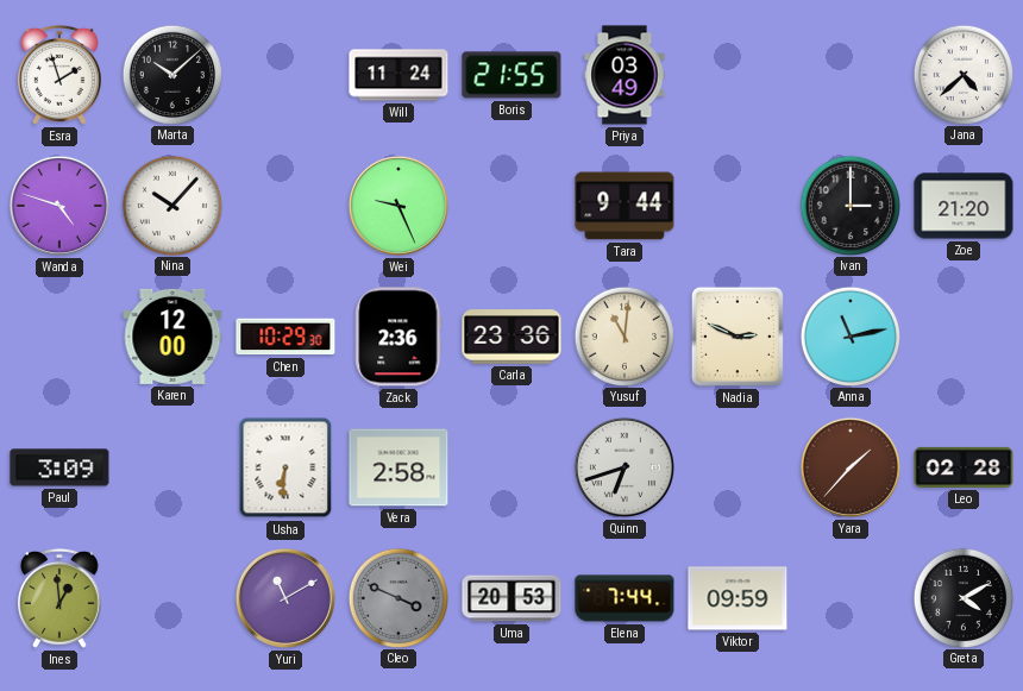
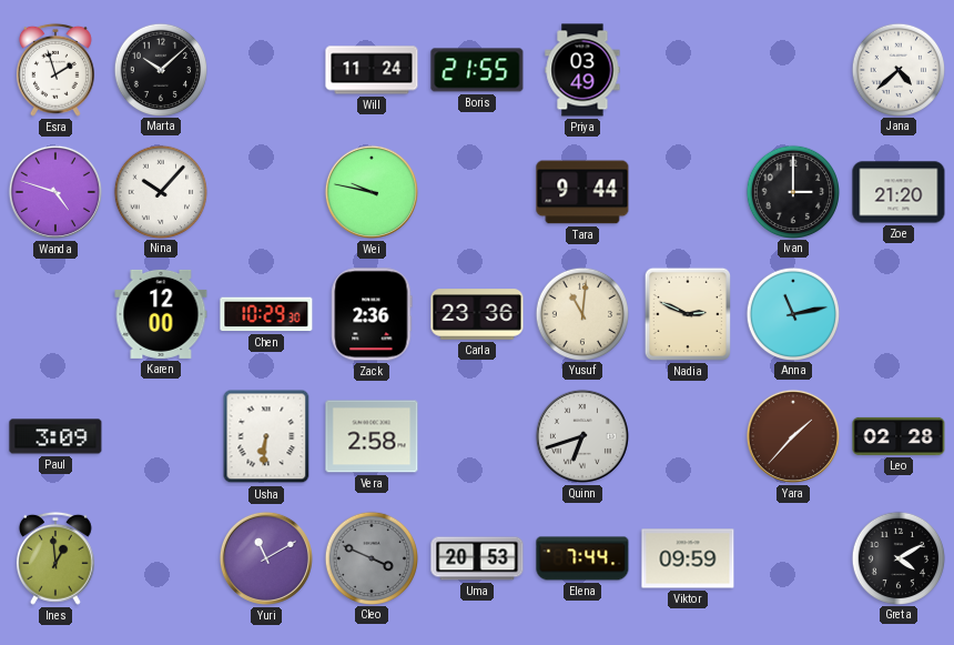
Wei: 9:26 -> 9:47
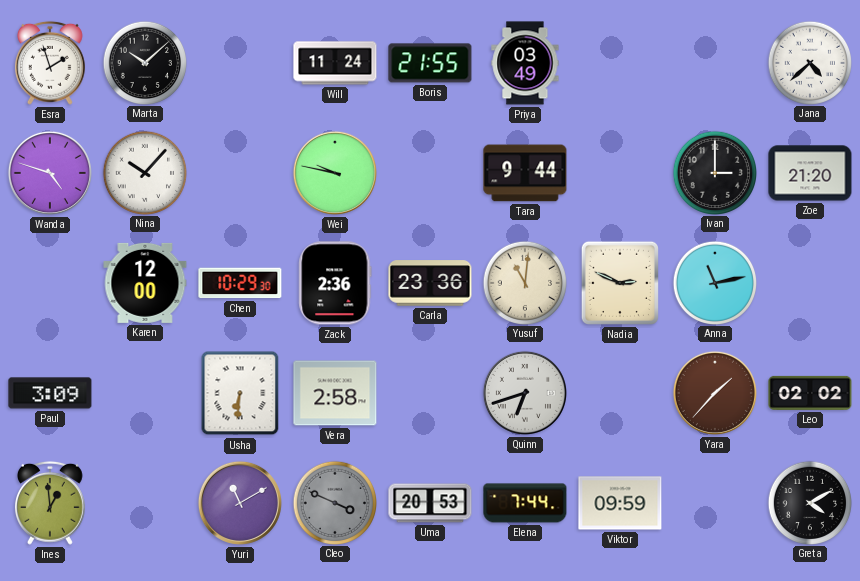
Leo: 02:28 -> 02:02
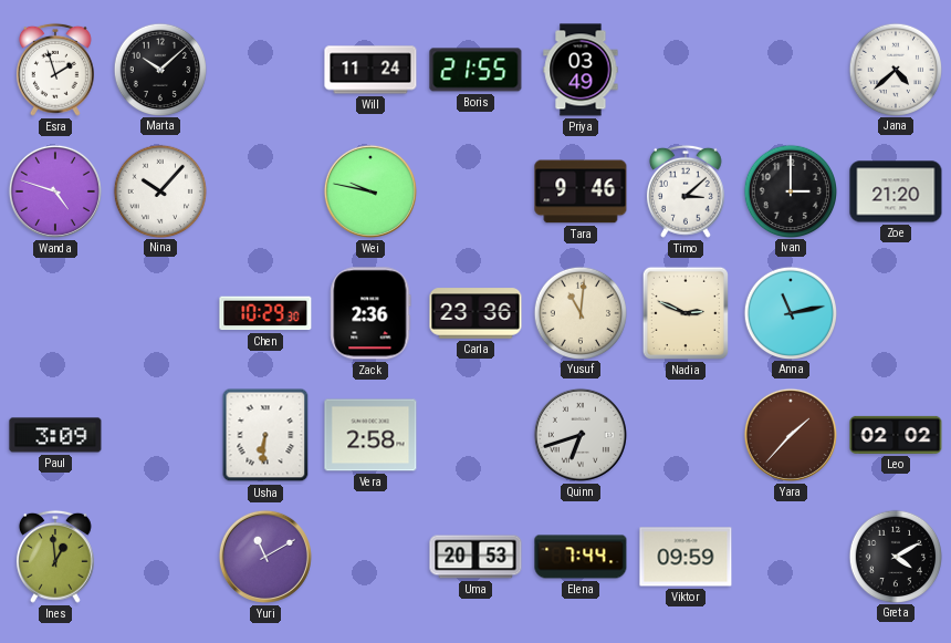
Tara: 9:44 -> 9:46
Timo: none -> 3:08
Karen: 12:00 -> none
Cleo: 3:49 -> none
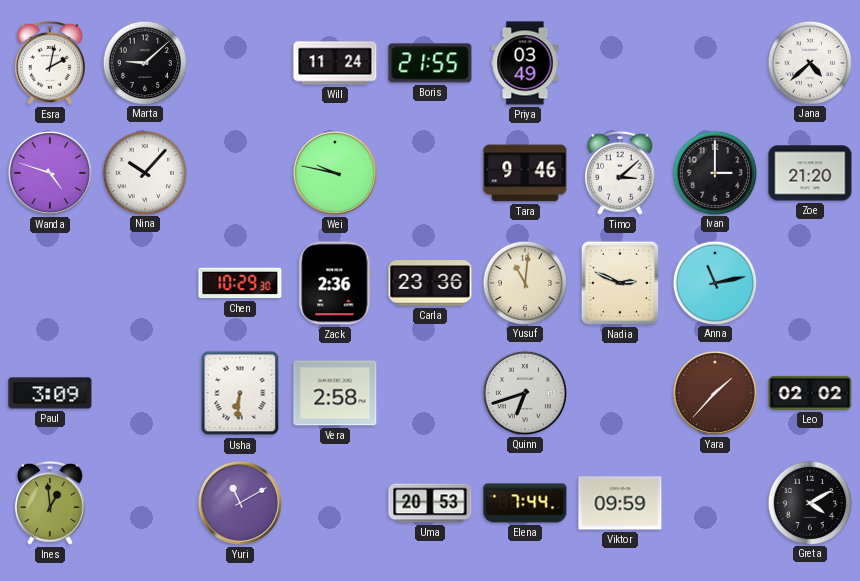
Esra: 1:57 -> 2:02
Marta: 10:08 -> 9:08
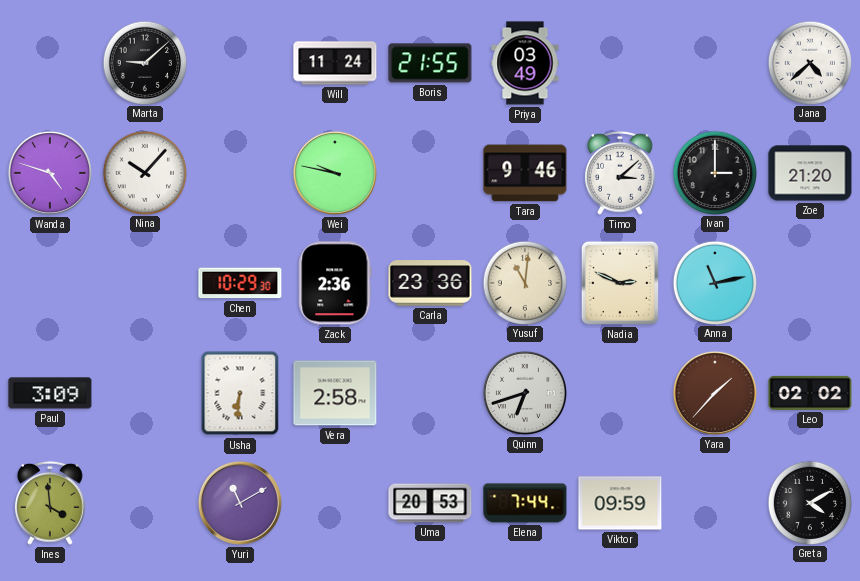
Esra: 2:02 -> none
Ines: 12:59 -> 3:59
